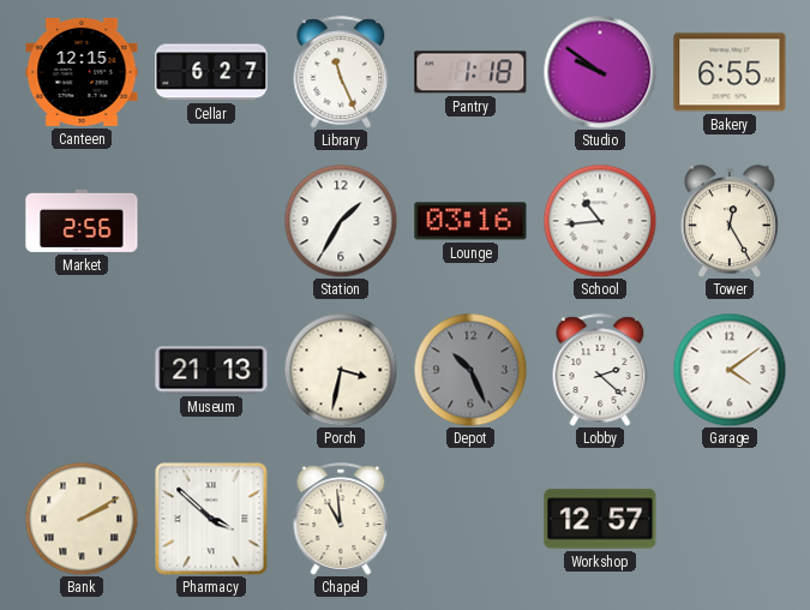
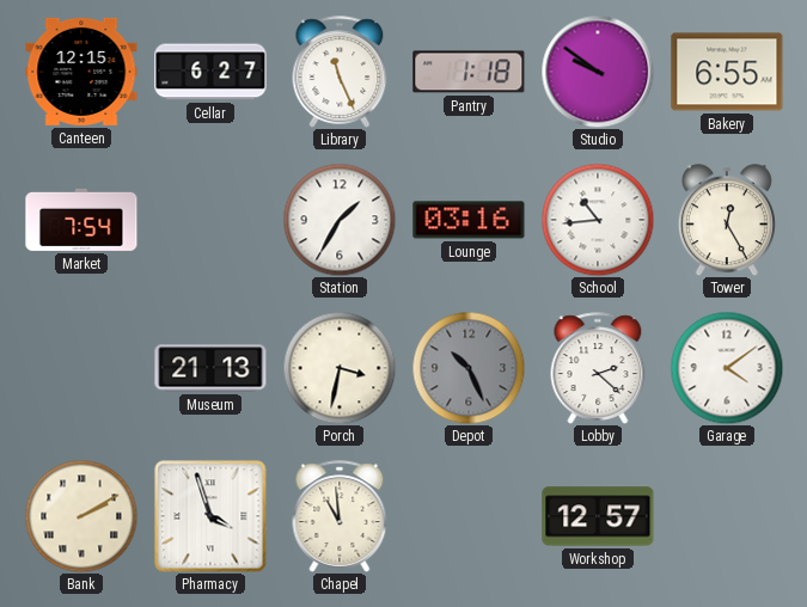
Market: 2:56 -> 7:54
Pharmacy: 3:52 -> 3:57
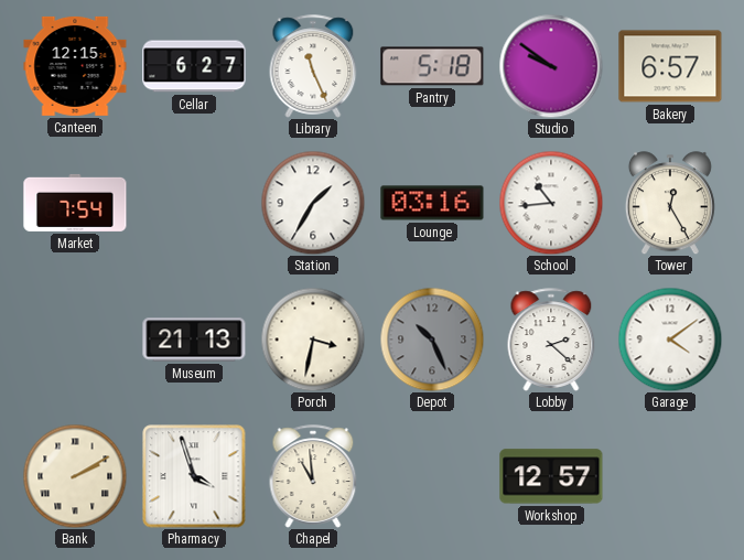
Pantry: 1:18 -> 5:18
Bakery: 6:55 -> 6:57
